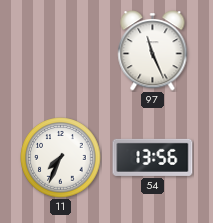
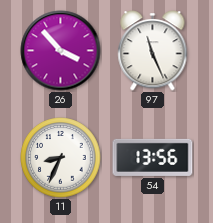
26: none -> 3:53
11: 7:34 -> 8:34
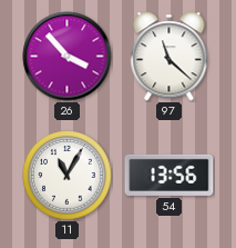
97: 11:26 -> 11:22
11: 8:34 -> 11:05
